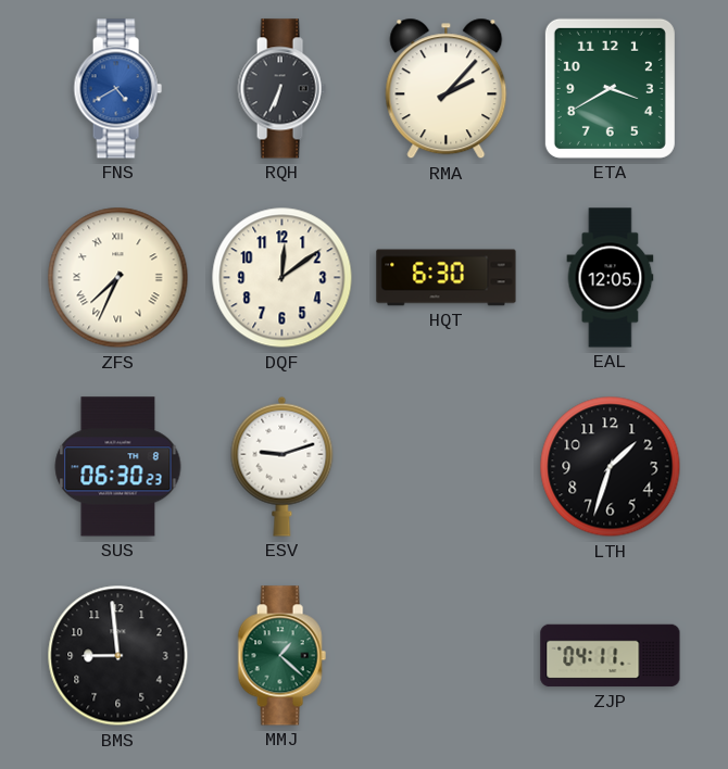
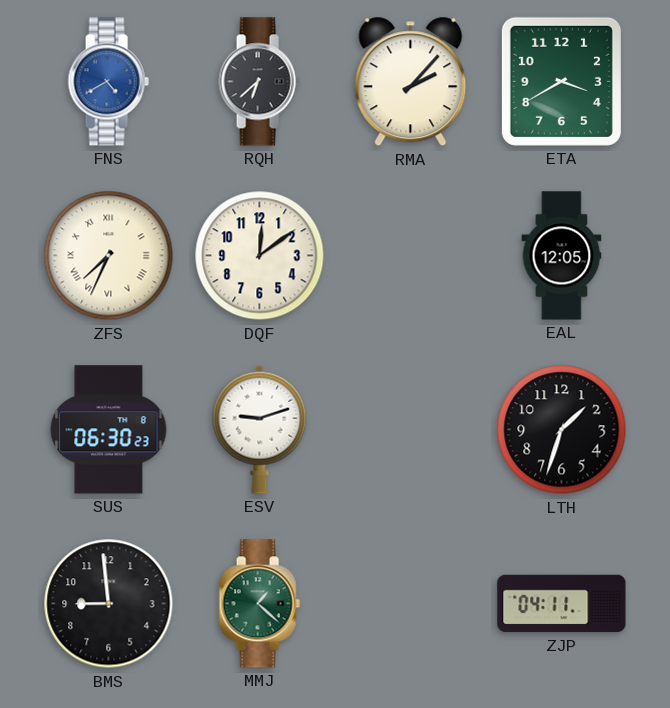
RQH: 6:34 -> 6:38
HQT: 6:30 -> none
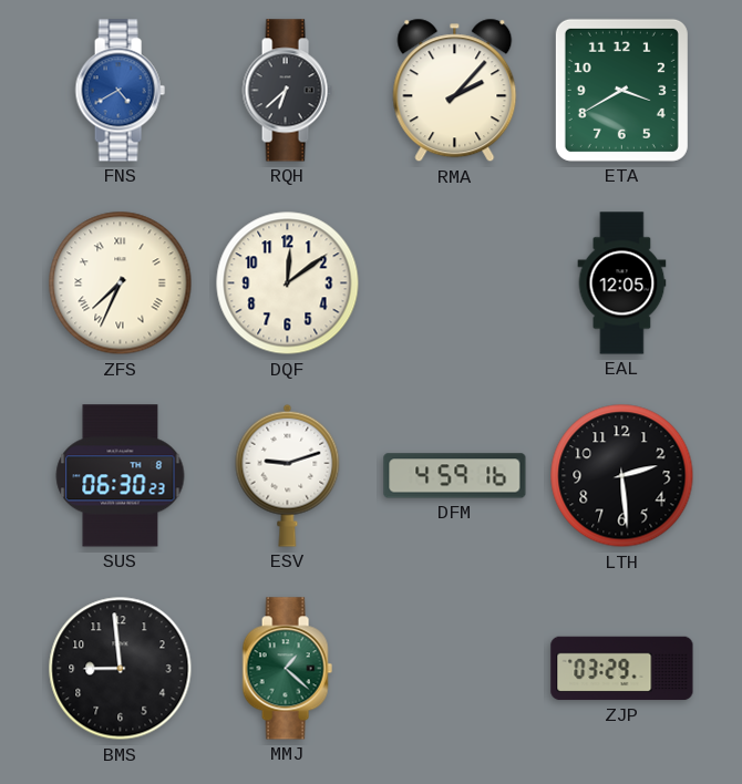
DFM: none -> 4:59
LTH: 1:33 -> 2:29
ZJP: 04:11 -> 03:29
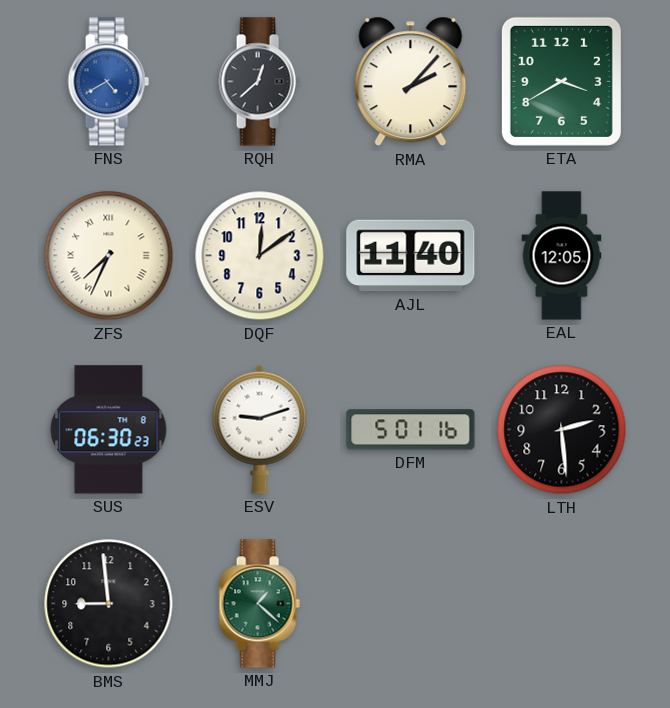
RQH: 6:38 -> 12:38
AJL: none -> 11:40
DFM: 4:59 -> 5:01
ZJP: 03:29 -> none
